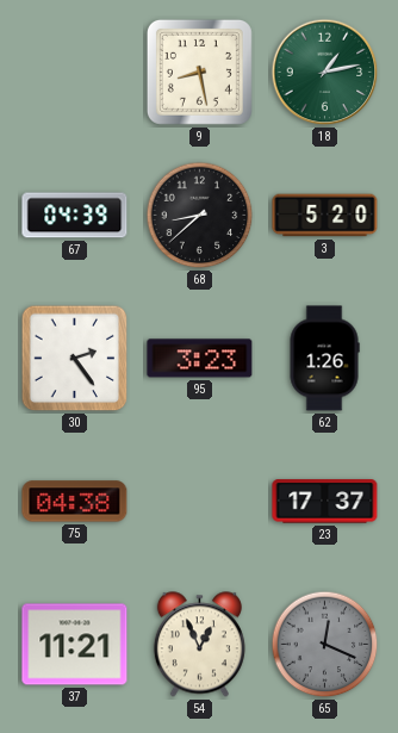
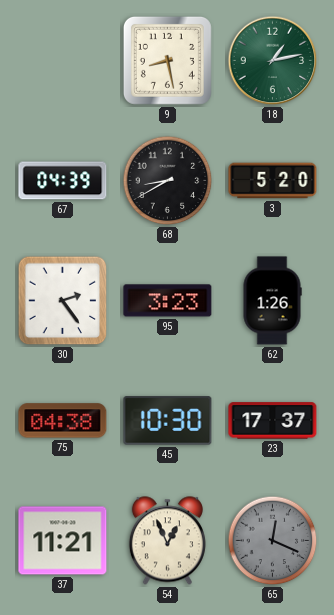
68: 8:38 -> 8:40
45: none -> 10:30
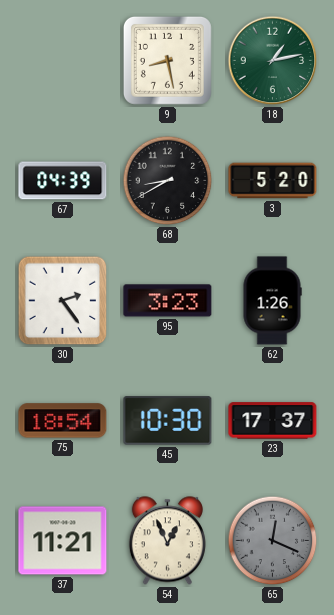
75: 04:38 -> 18:54
